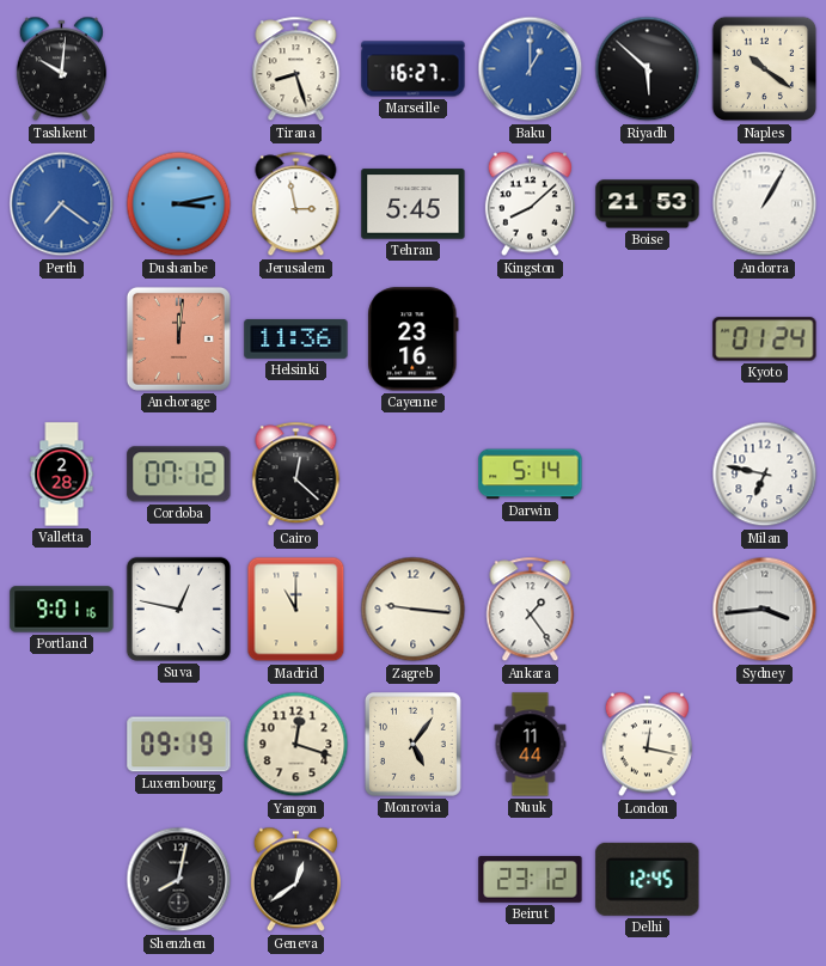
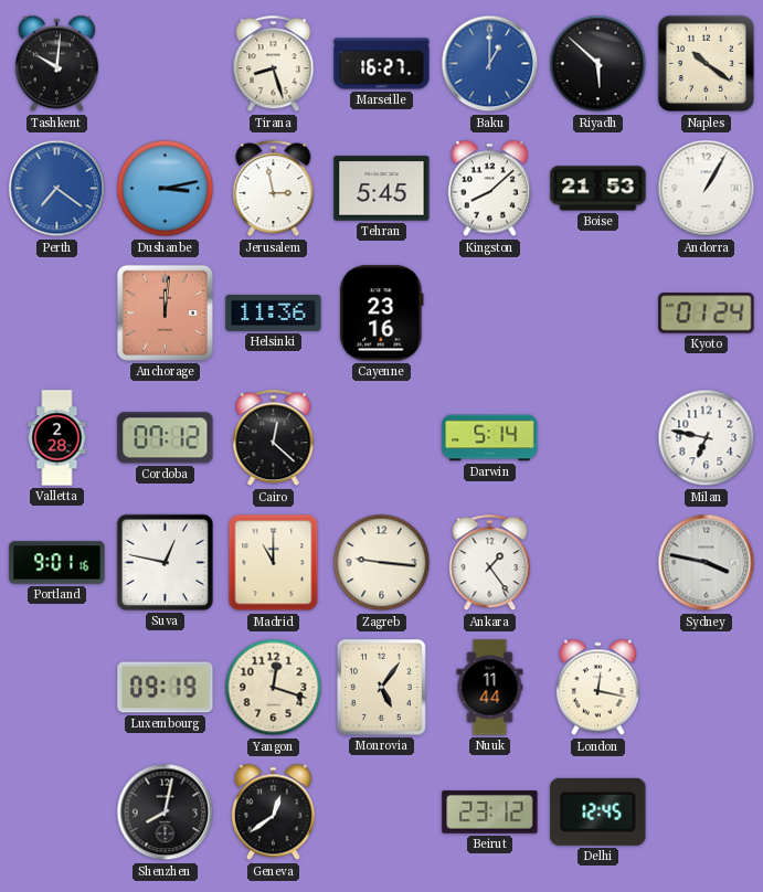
Sydney: 3:44 -> 3:47
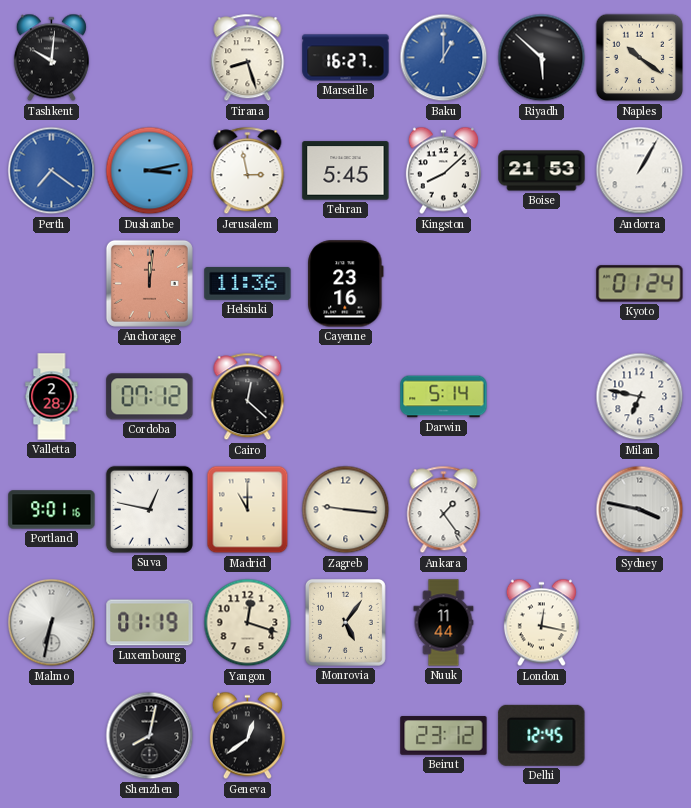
Malmo: none -> 6:32
Luxembourg: 09:19 -> 01:19
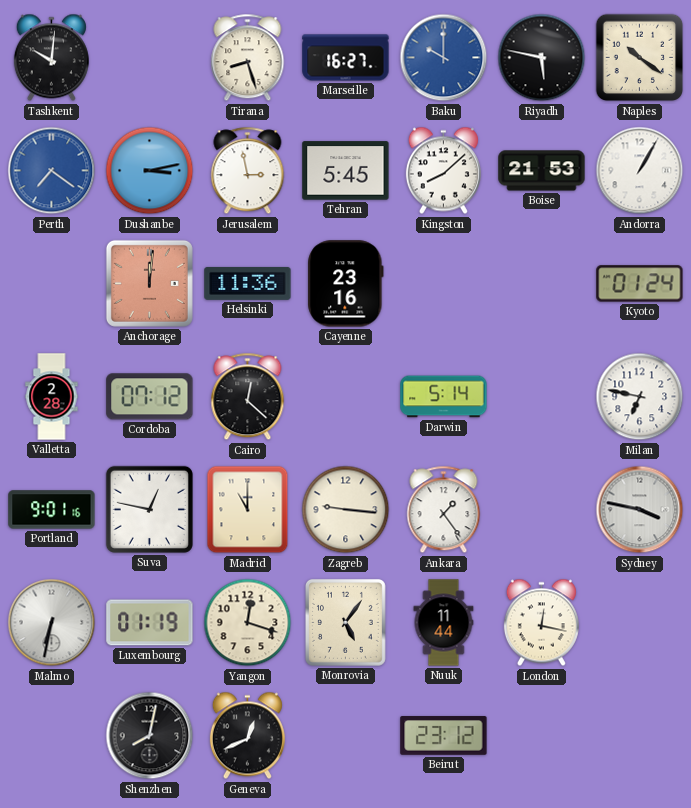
Baku: 1:00 -> 10:00
Riyadh: 5:52 -> 5:47
Geneva: 12:39 -> 12:41
Delhi: 12:45 -> none
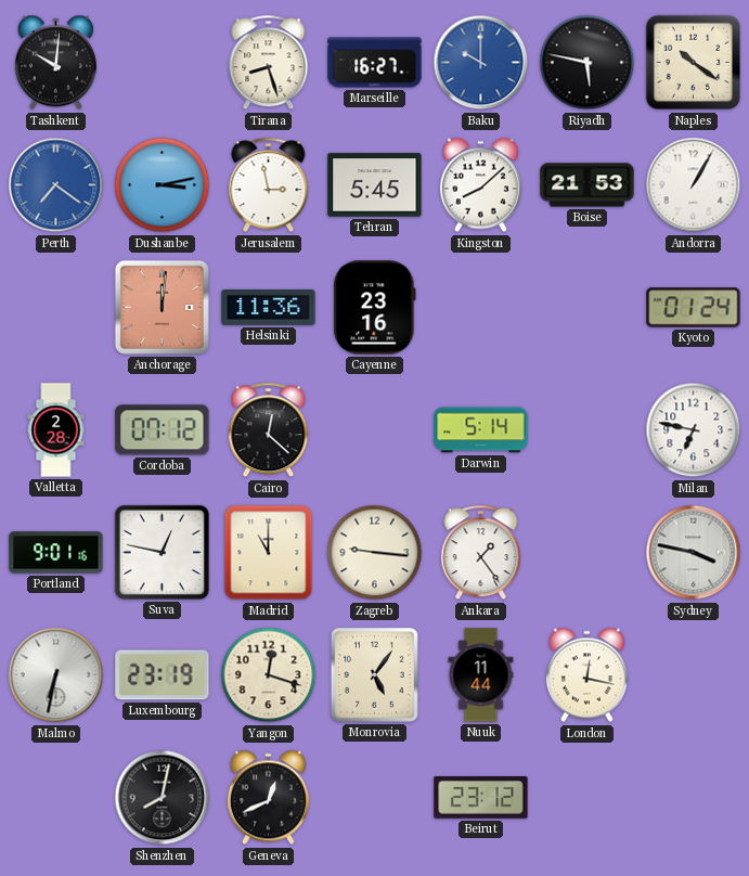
Luxembourg: 01:19 -> 23:19
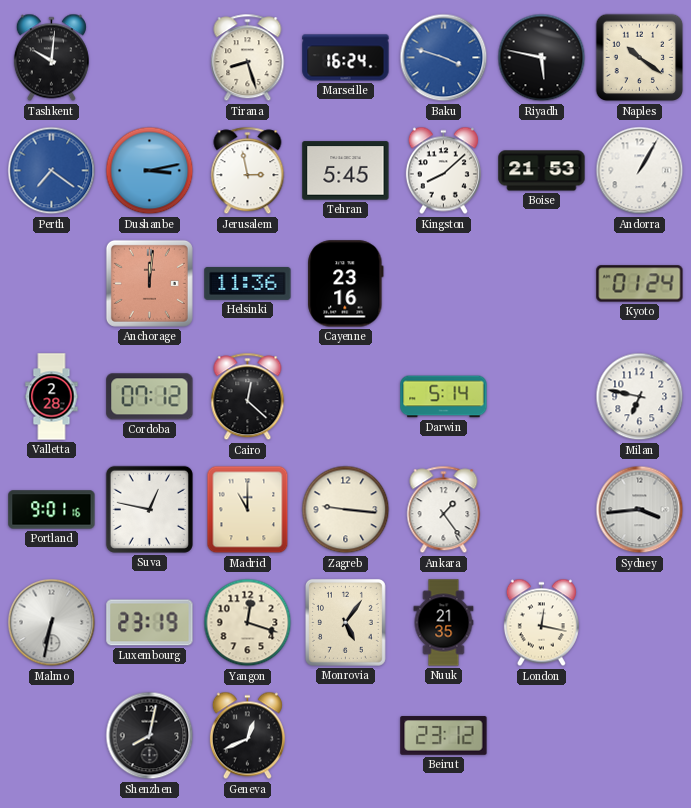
Marseille: 16:27 -> 16:24
Baku: 10:00 -> 3:48
Sydney: 3:47 -> 3:44
Nuuk: 11:44 -> 21:35
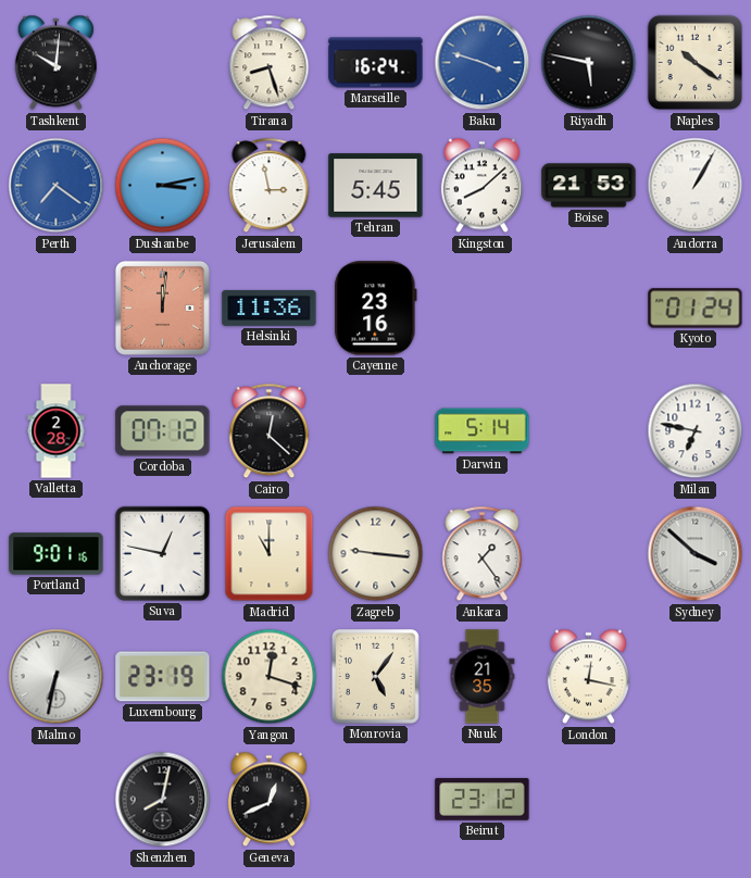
Sydney: 3:44 -> 3:52
